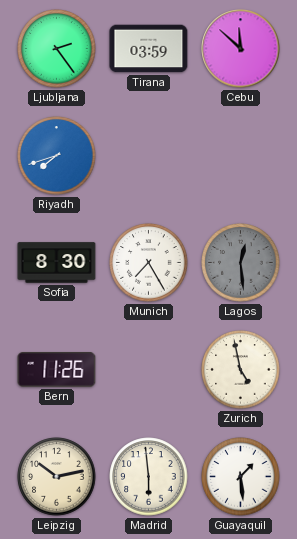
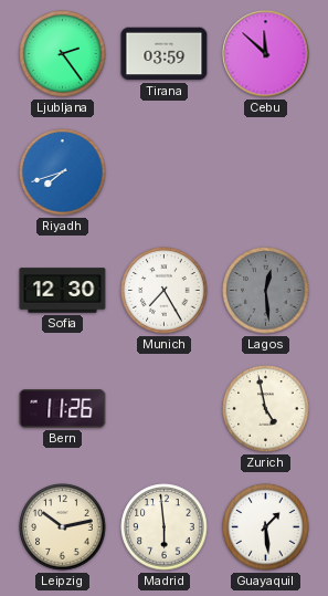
Sofia: 8:30 -> 12:30
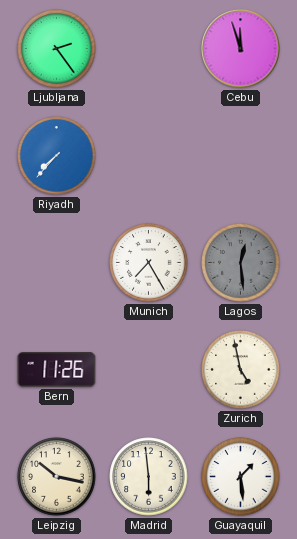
Tirana: 03:59 -> none
Cebu: 11:52 -> 11:57
Riyadh: 7:42 -> 7:37
Sofia: 12:30 -> none
Leipzig: 10:13 -> 10:17
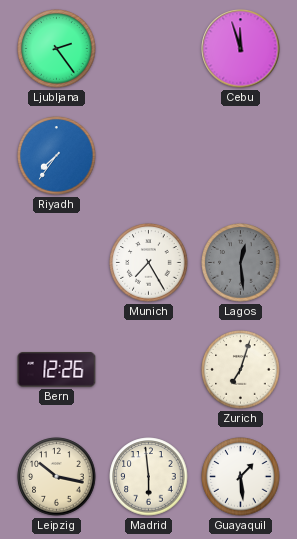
Riyadh: 7:37 -> 7:36
Bern: 11:26 -> 12:26
Zurich: 4:58 -> 7:03
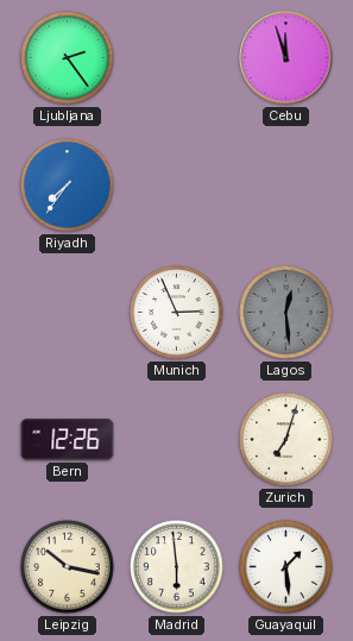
Munich: 7:25 -> 2:56
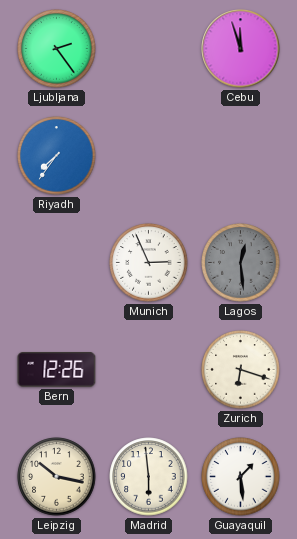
Zurich: 7:03 -> 6:18
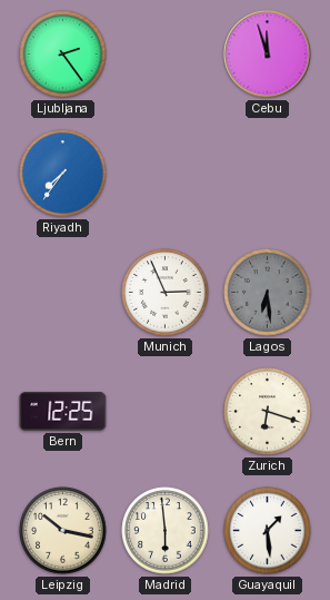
Lagos: 12:29 -> 6:29
Bern: 12:26 -> 12:25
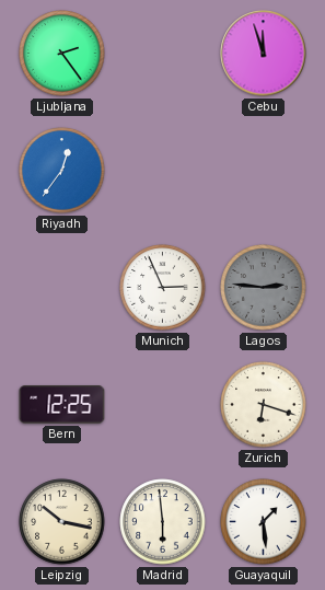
Riyadh: 7:36 -> 12:36
Lagos: 6:29 -> 2:46
